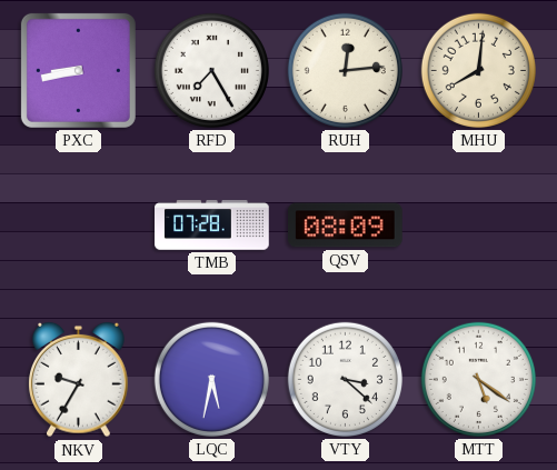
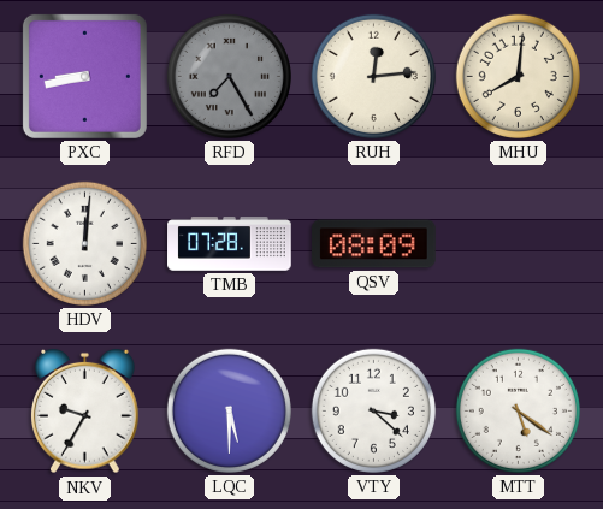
RFD dial: white -> grey
HDV: none -> 12:01
LQC: 5:32 -> 5:30
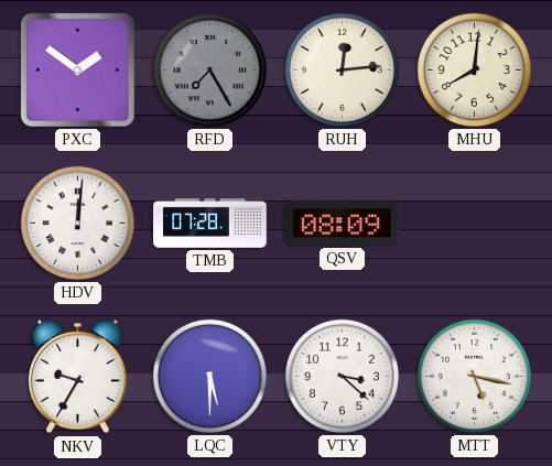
PXC: 8:43 -> 1:51
MTT: 5:21 -> 5:17
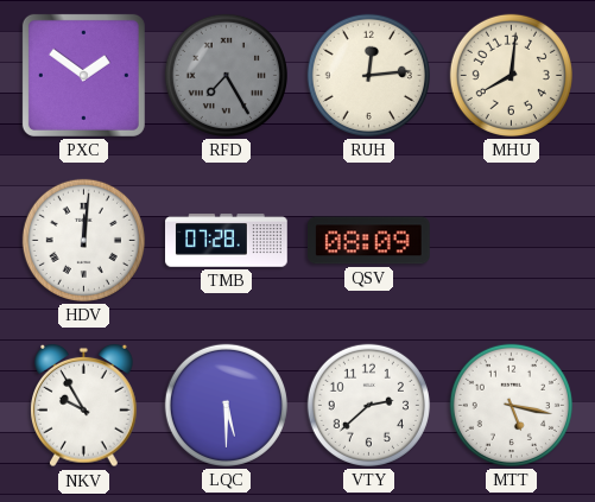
NKV: 9:35 -> 9:55
VTY: 3:22 -> 2:38
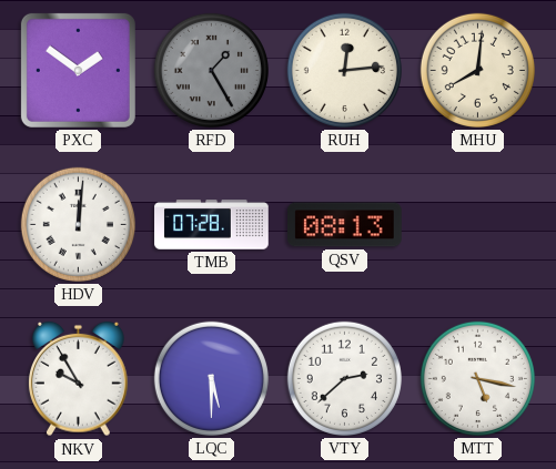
RFD: 7:25 -> 1:25
QSV: 08:09 -> 08:13
